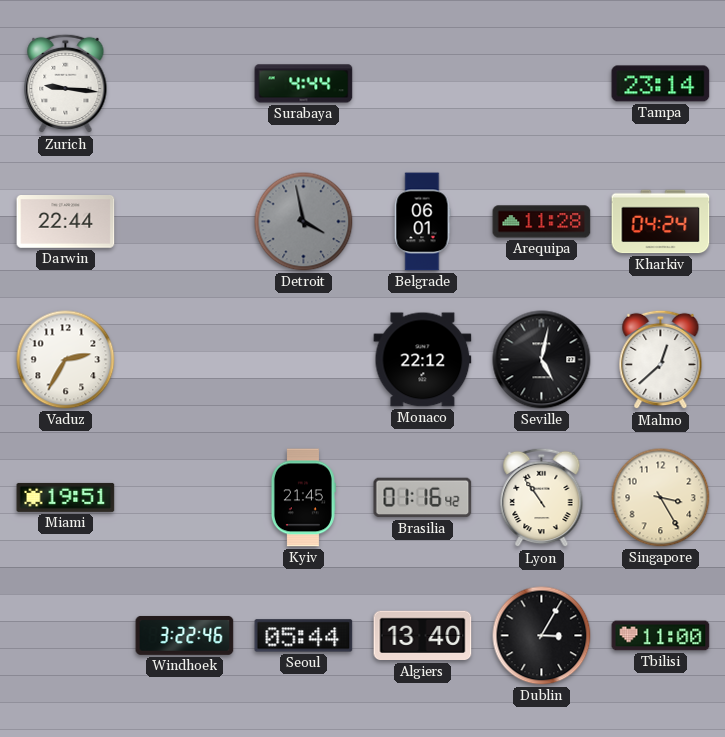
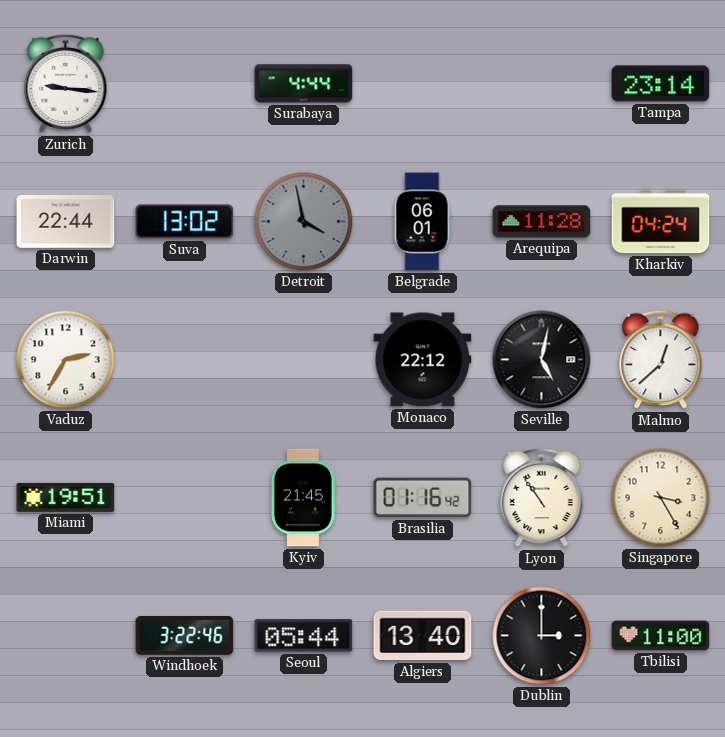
Suva: none -> 13:02
Dublin: 3:05 -> 3:00
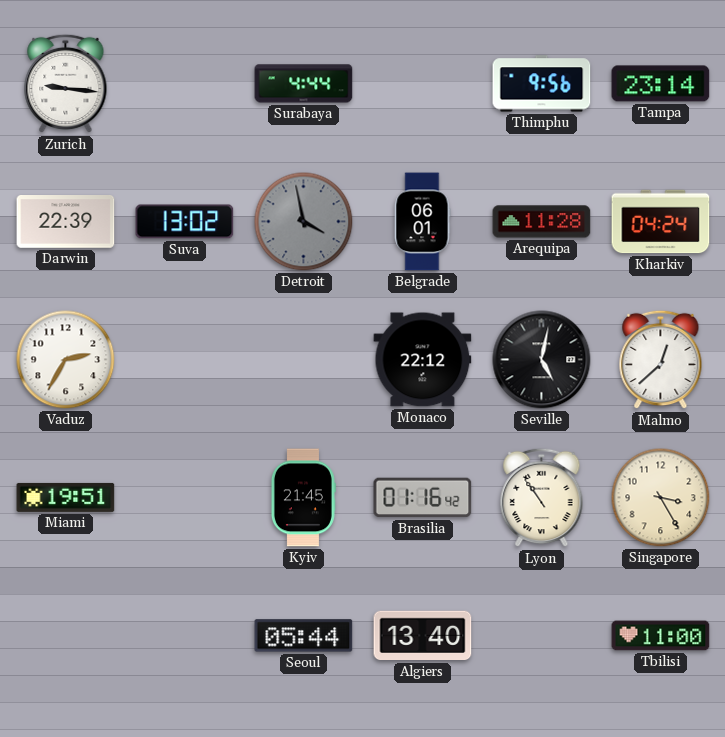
Thimphu: none -> 9:56
Darwin: 22:44 -> 22:39
Windhoek: 3:22 -> none
Dublin: 3:00 -> none
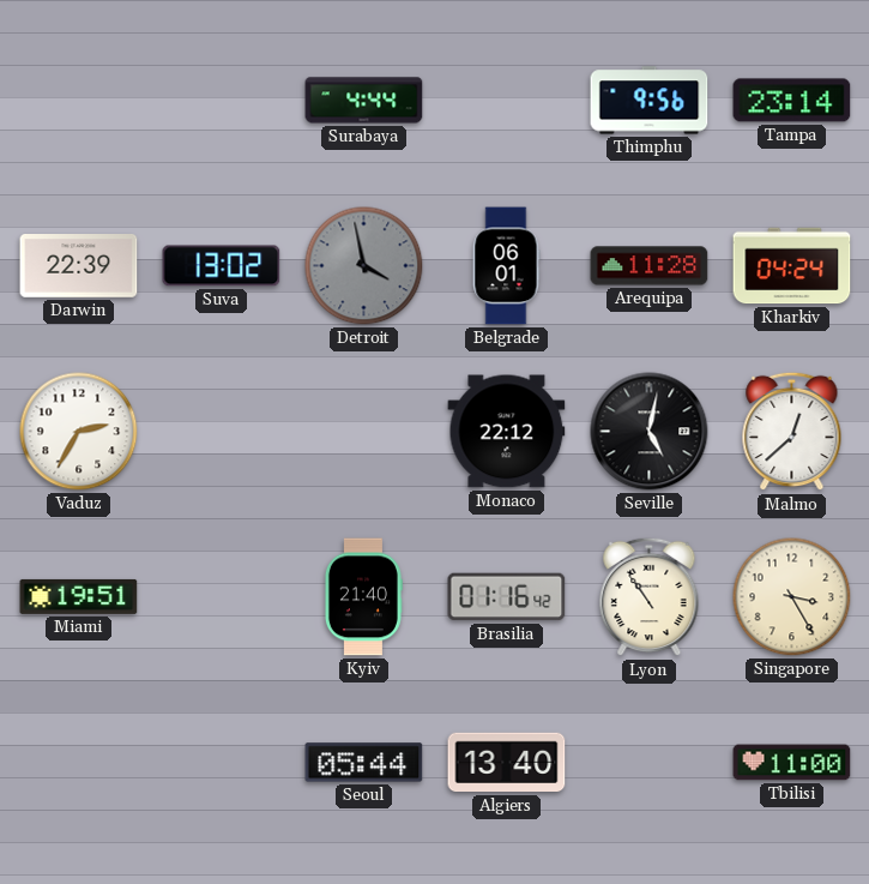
Zurich: 9:16 -> none
Kyiv: 21:45 -> 21:40
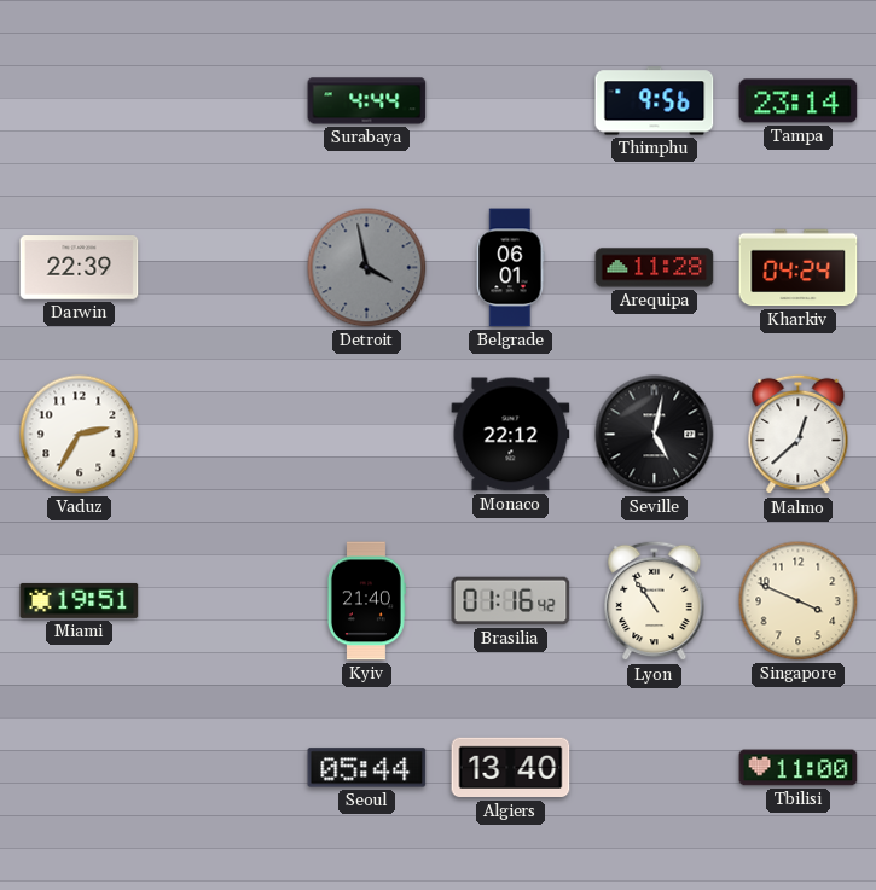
Suva: 13:02 -> none
Singapore: 3:25 -> 3:49
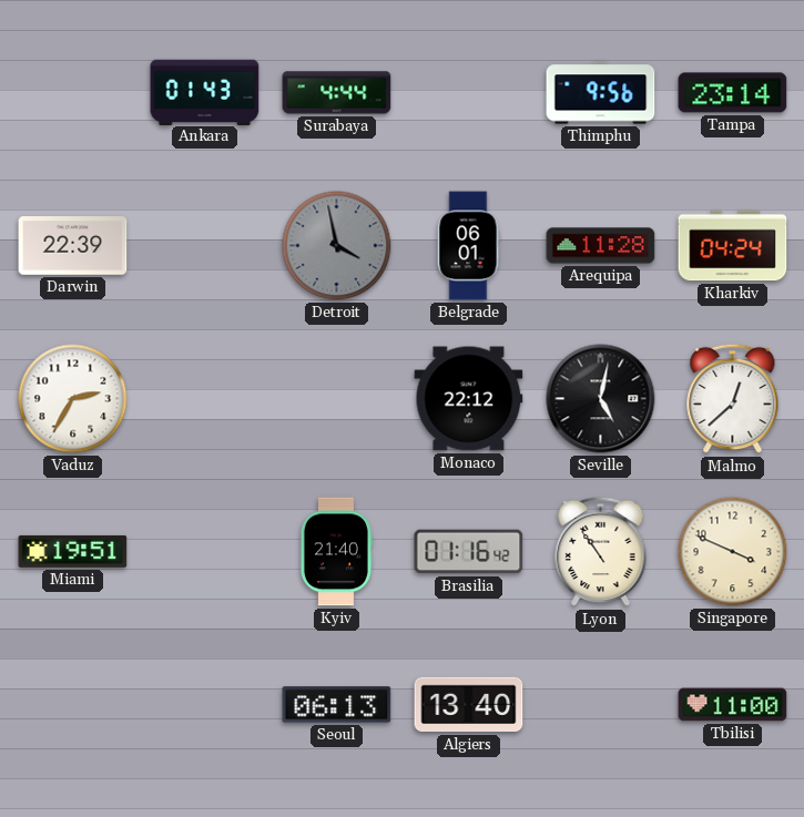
Ankara: none -> 01:43
Seoul: 05:44 -> 06:13
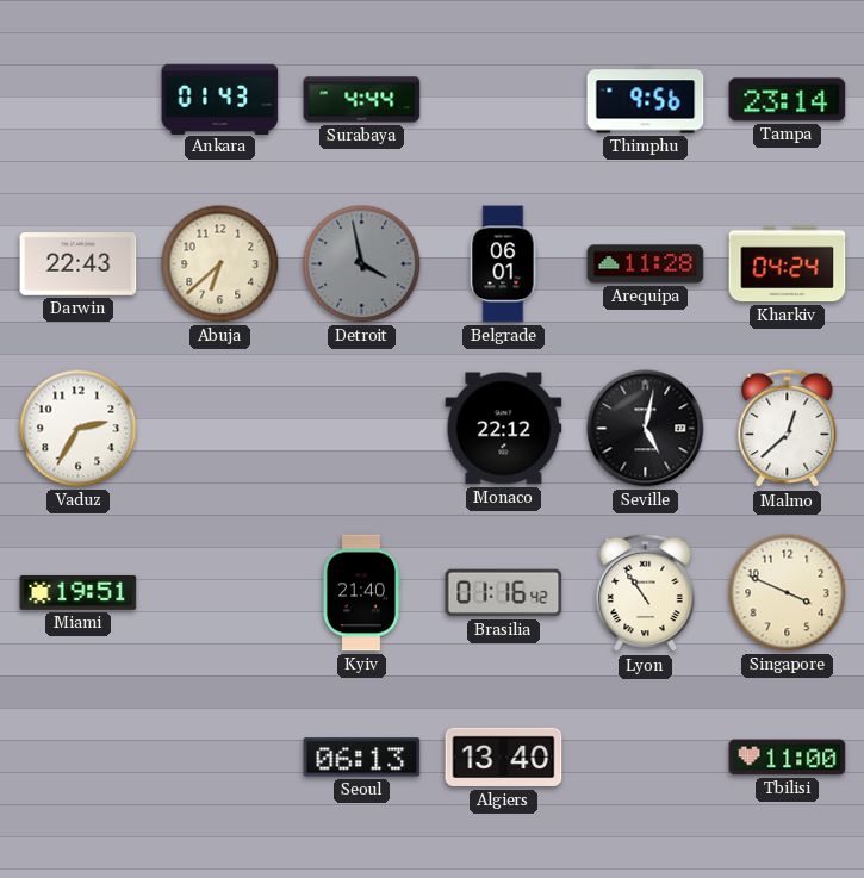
Darwin: 22:39 -> 22:43
Abuja: none -> 6:38
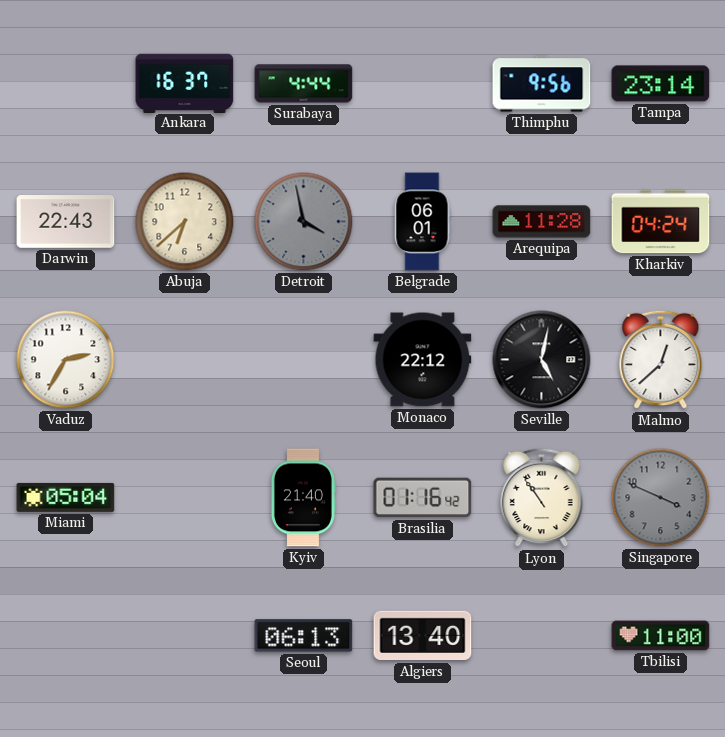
Ankara: 01:43 -> 16:37
Miami: 19:51 -> 05:04
Singapore dial: cream -> grey
